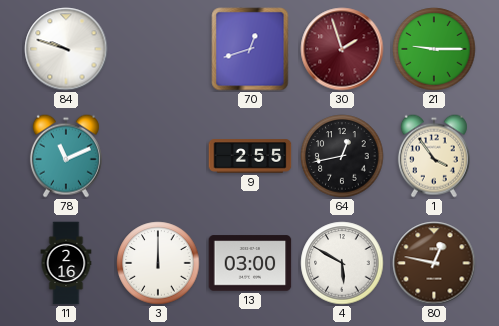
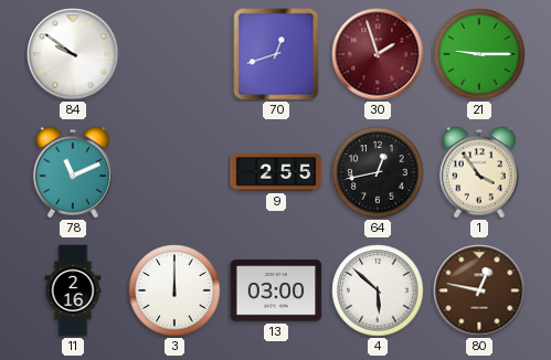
84: 9:48 -> 9:51
4: 5:50 -> 5:52
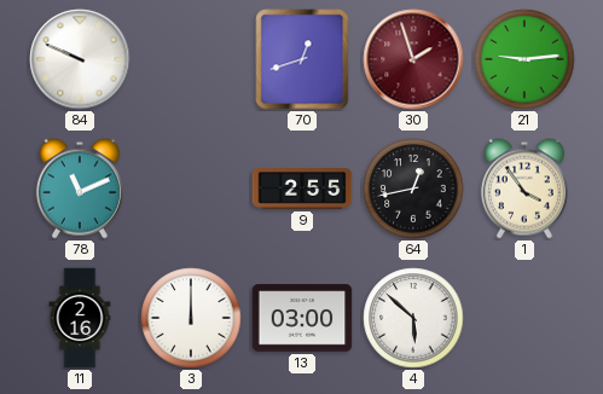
84: 9:51 -> 9:49
21: 9:15 -> 9:14
80: 12:47 -> none
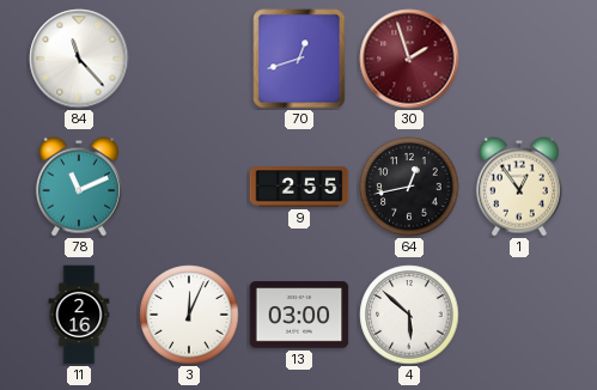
84: 9:49 -> 11:23
21: 9:14 -> none
1: 3:54 -> 12:54
3: 12:00 -> 12:04
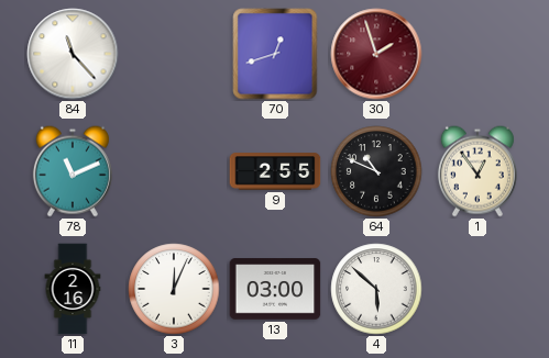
64: 12:43 -> 10:49
